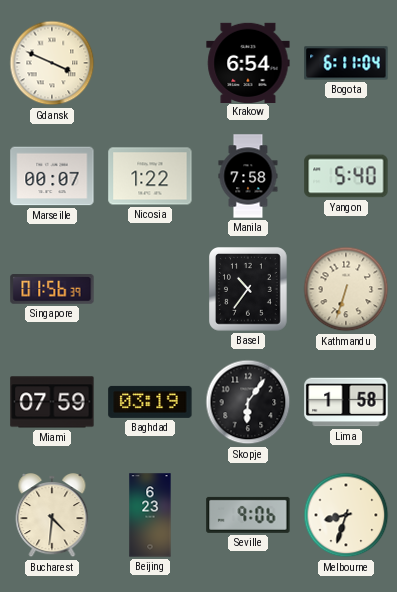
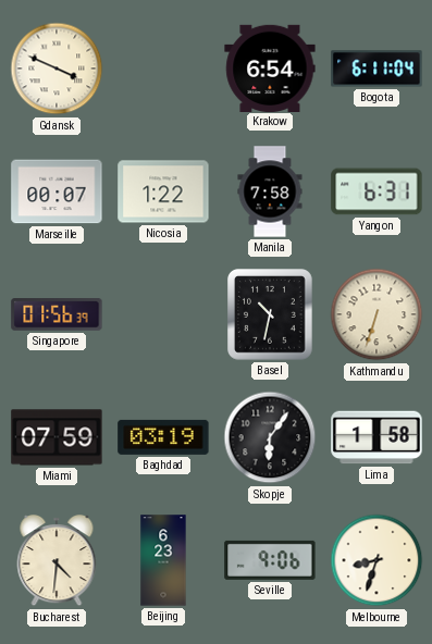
Yangon: 5:40 -> 6:31
Basel: 10:36 -> 10:32
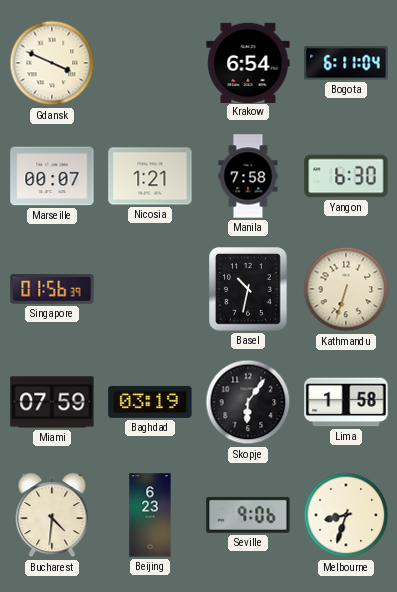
Nicosia: 1:22 -> 1:21
Yangon: 6:31 -> 6:30
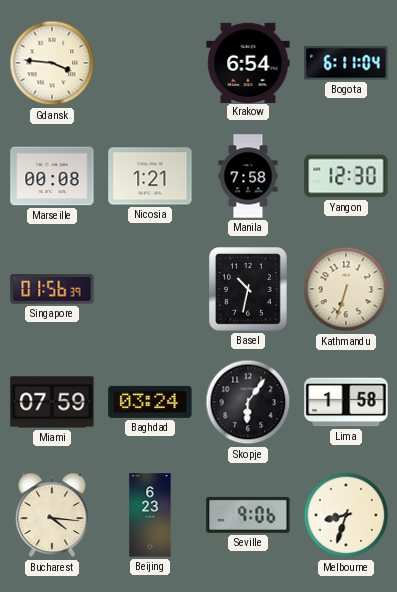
Gdansk: 3:49 -> 3:46
Marseille: 00:07 -> 00:08
Yangon: 6:30 -> 12:30
Baghdad: 03:19 -> 03:24
Bucharest: 4:31 -> 4:16
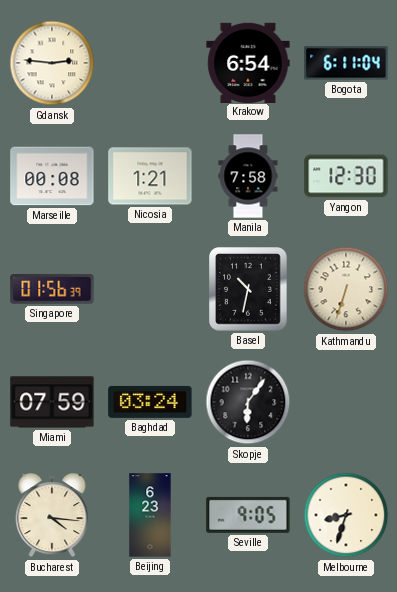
Gdansk: 3:46 -> 2:46
Lima: 1:58 -> none
Seville: 9:06 -> 9:05
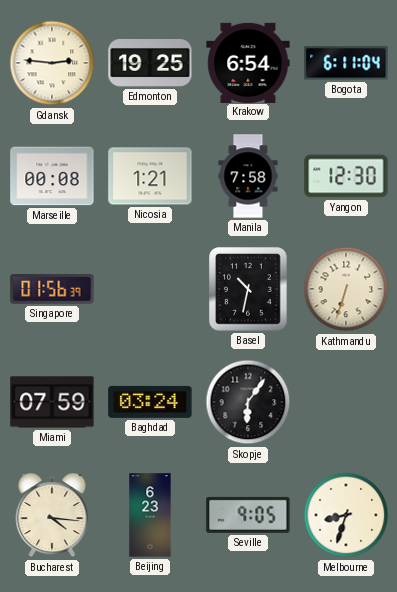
Edmonton: none -> 19:25
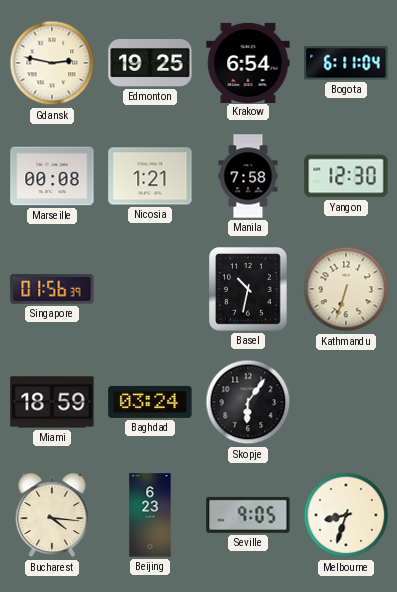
Gdansk: 2:46 -> 2:47
Miami: 07:59 -> 18:59
